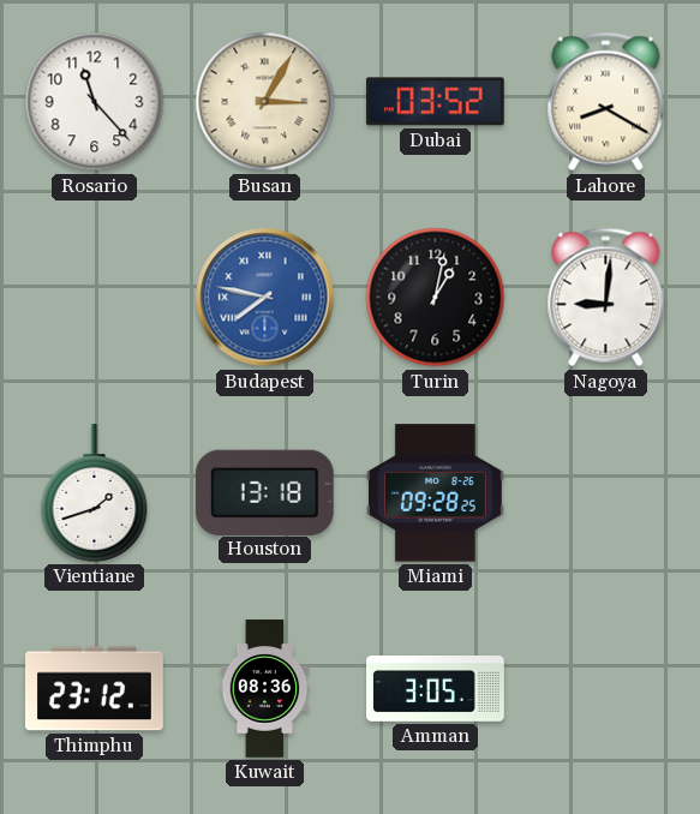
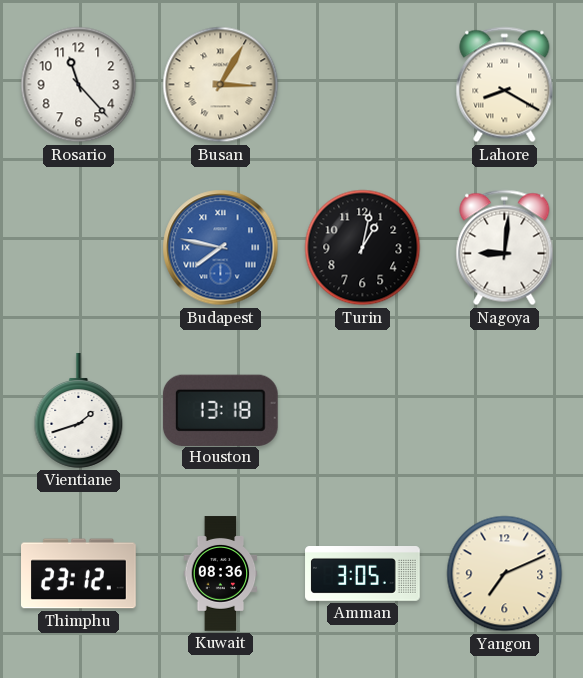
Dubai: 03:52 -> none
Miami: 09:28 -> none
Yangon: none -> 7:11
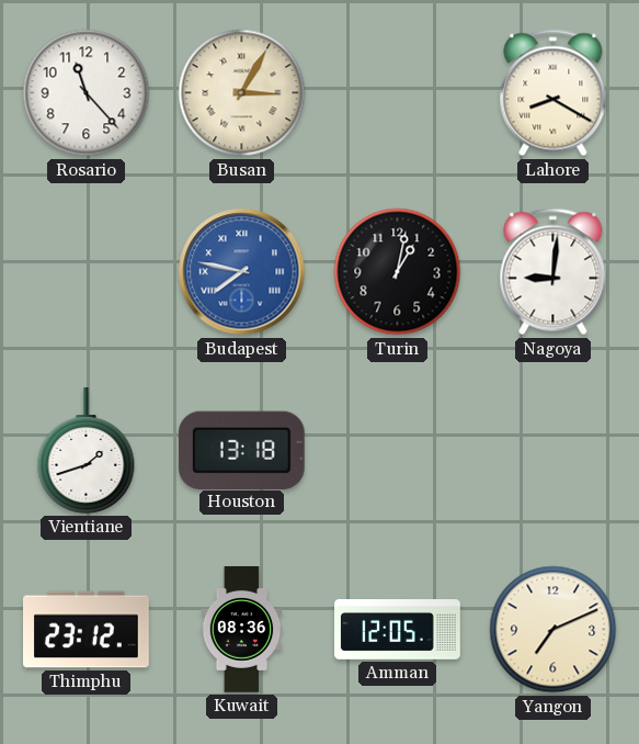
Amman: 3:05 -> 12:05
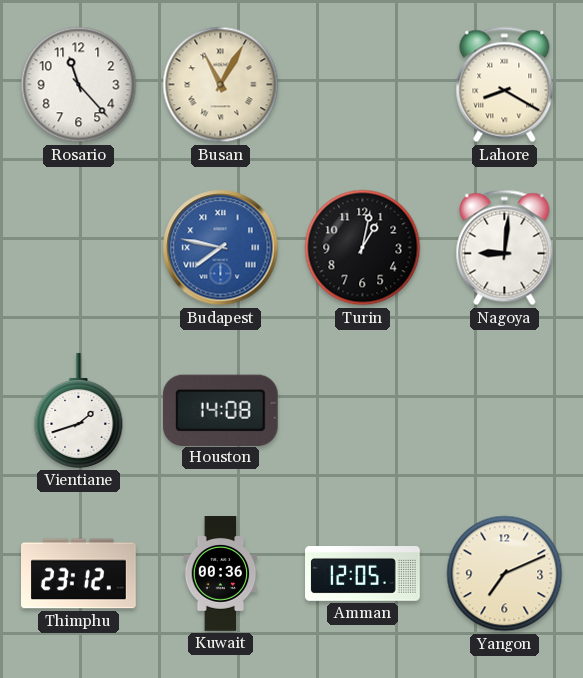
Busan: 3:05 -> 11:05
Houston: 13:18 -> 14:08
Kuwait: 08:36 -> 00:36
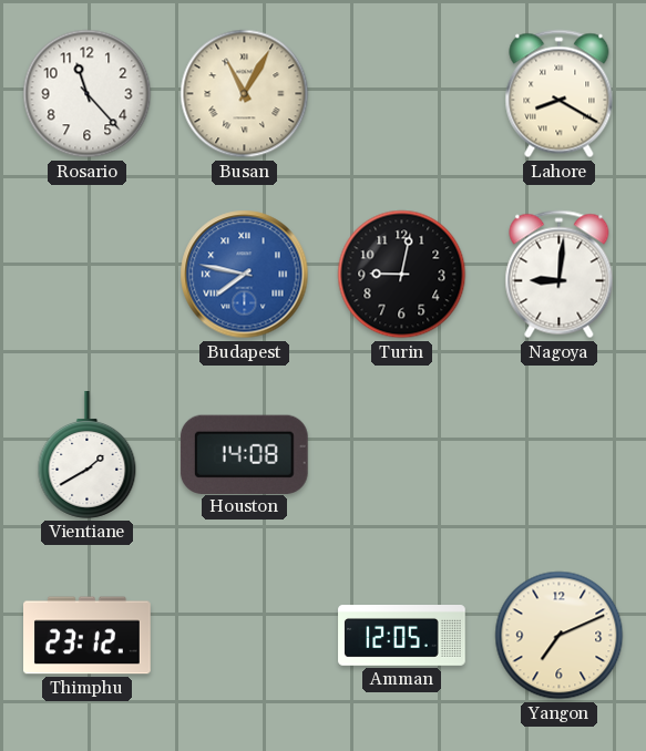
Turin: 1:02 -> 9:02
Vientiane: 1:42 -> 1:40
Kuwait: 00:36 -> none
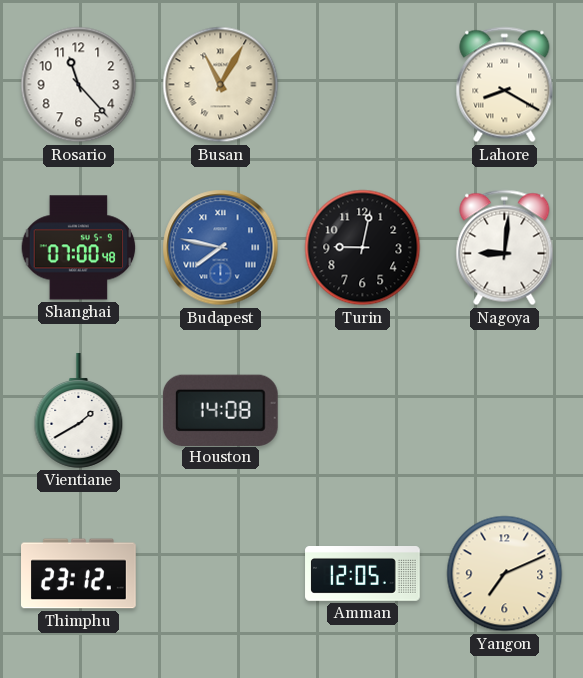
Shanghai: none -> 07:00
